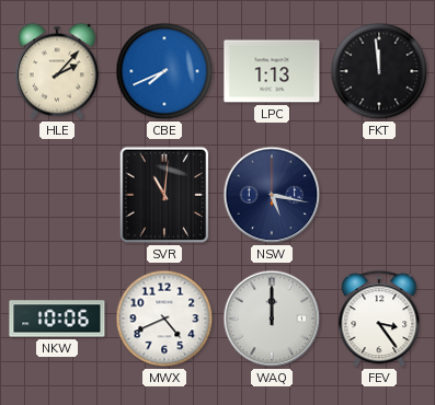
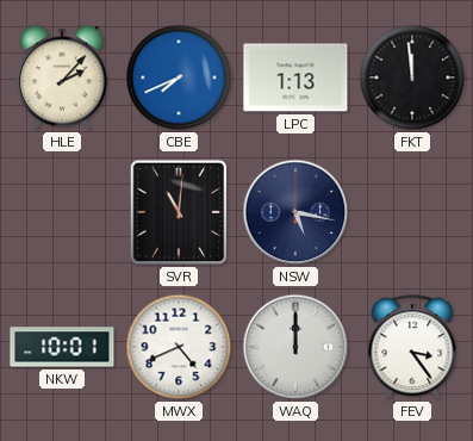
NKW: 10:06 -> 10:01
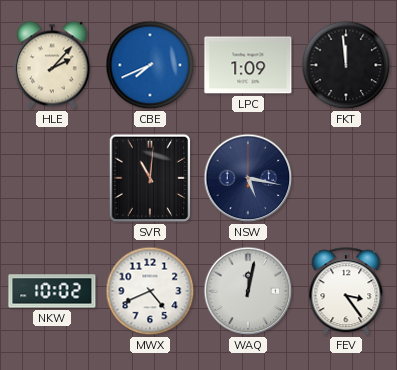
LPC: 1:13 -> 1:09
NKW: 10:01 -> 10:02
WAQ: 12:00 -> 12:02
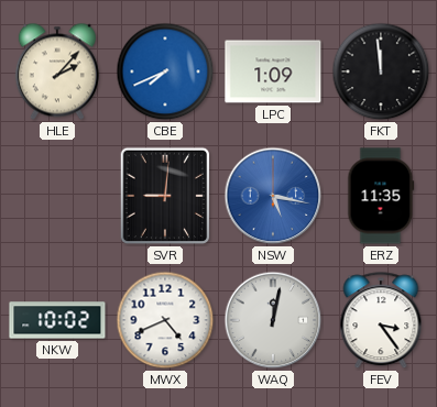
SVR: 11:01 -> 9:01
NSW dial: navy -> blue
ERZ: none -> 11:35
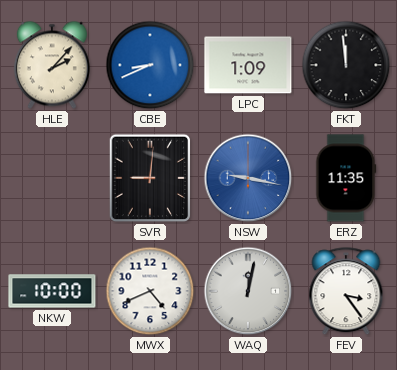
CBE: 7:41 -> 8:41
NSW: 5:17 -> 9:17
NKW: 10:02 -> 10:00
